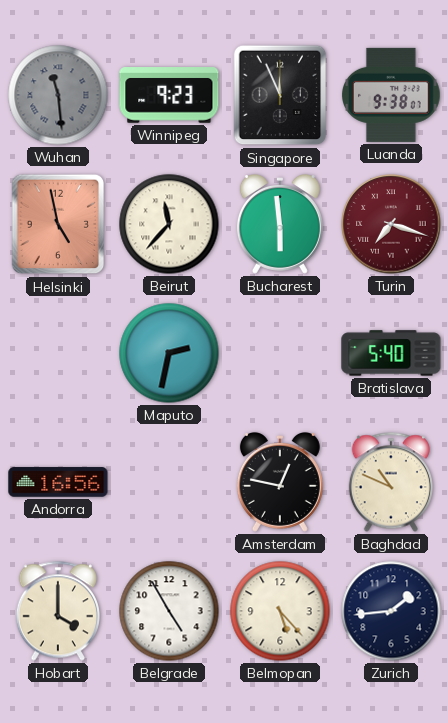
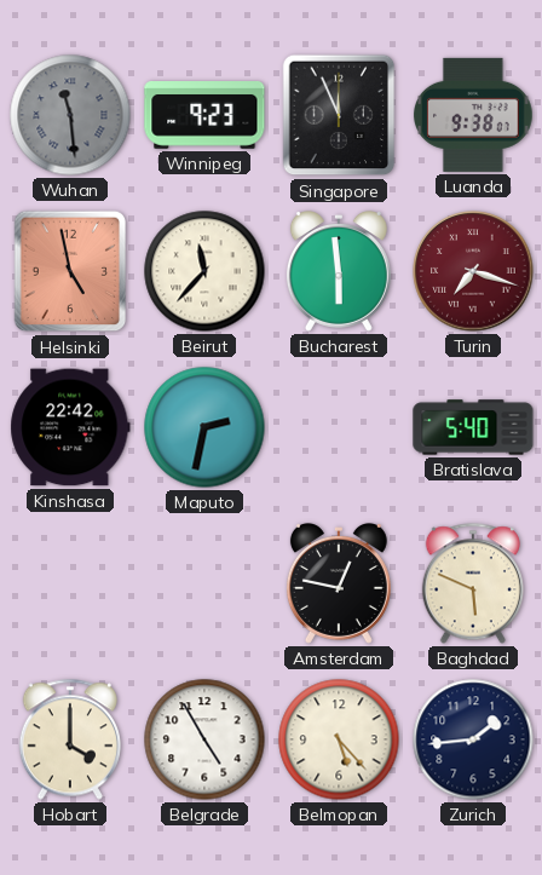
Kinshasa: none -> 22:42
Andorra: 16:56 -> none
Baghdad: 10:49 -> 5:49
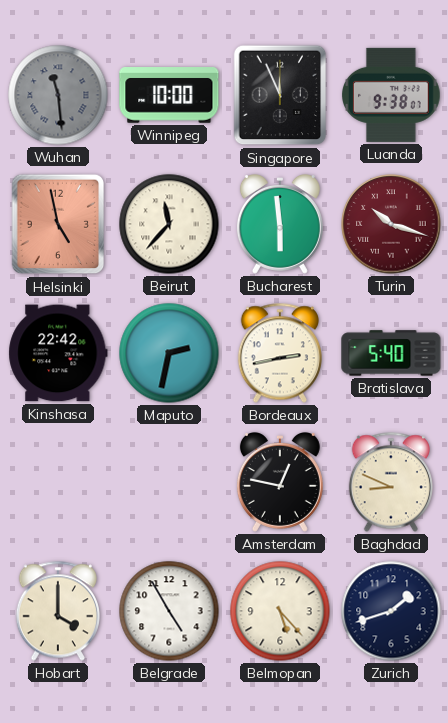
Winnipeg: 9:23 -> 10:00
Turin: 7:18 -> 10:18
Bordeaux: none -> 2:43
Baghdad: 5:49 -> 8:49
Zurich: 1:44 -> 1:42
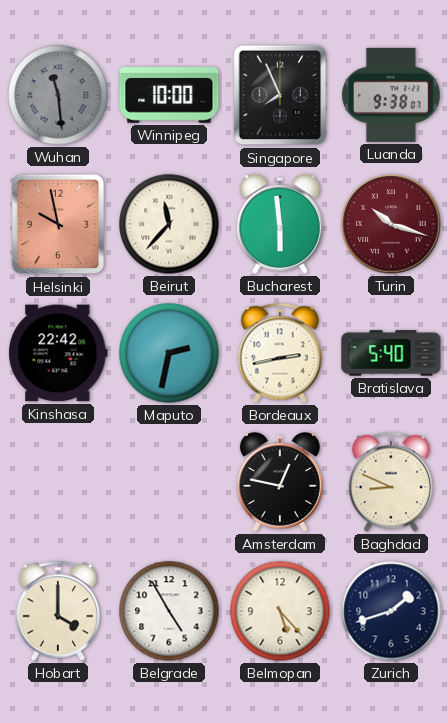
Singapore: 11:56 -> 7:56
Helsinki: 4:58 -> 9:58
